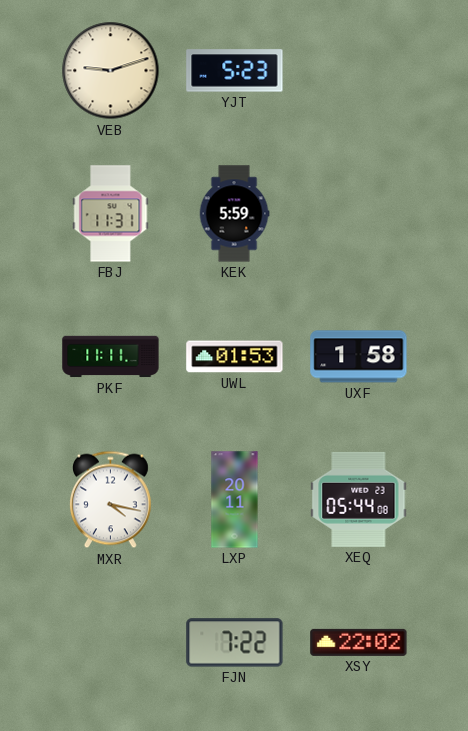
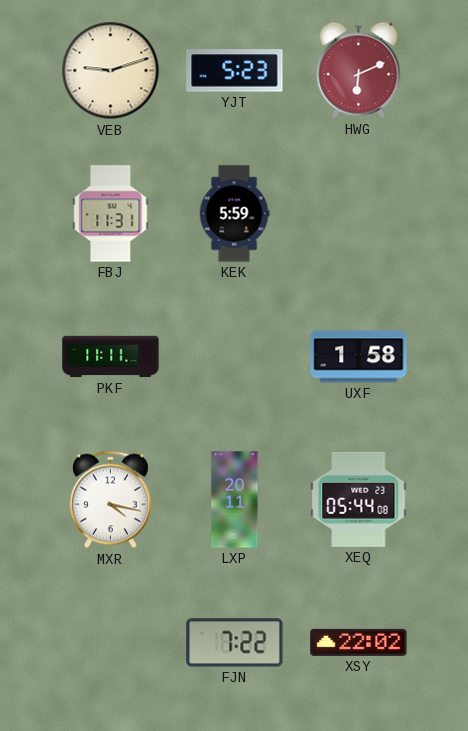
HWG: none -> 6:11
UWL: 01:53 -> none
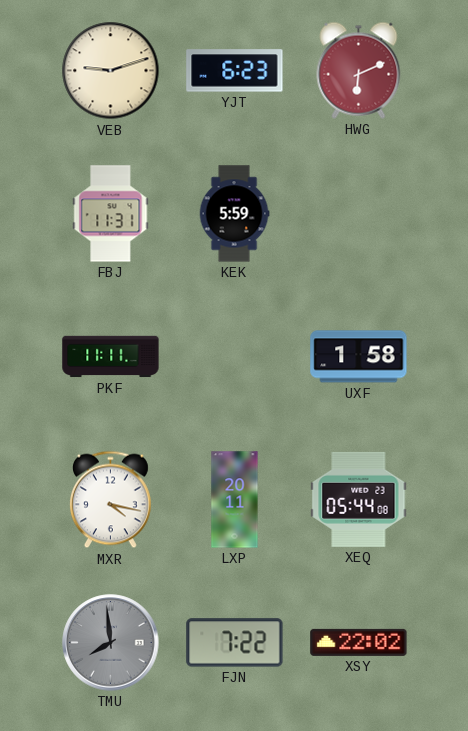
YJT: 5:23 -> 6:23
TMU: none -> 7:59
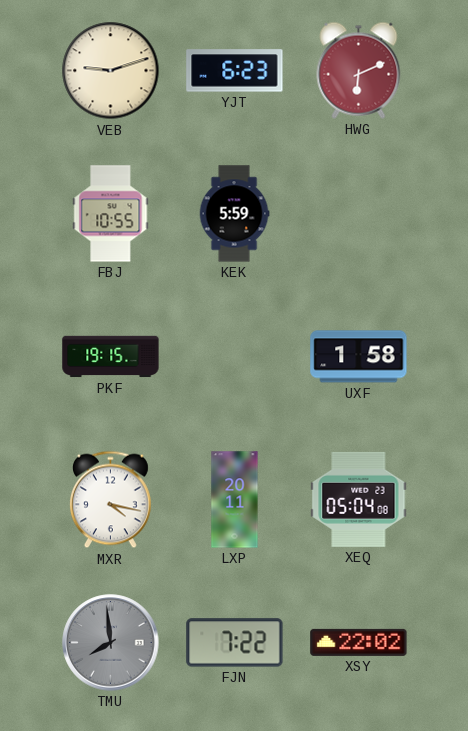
FBJ: 11:31 -> 10:55
PKF: 11:11 -> 19:15
XEQ: 05:44 -> 05:04
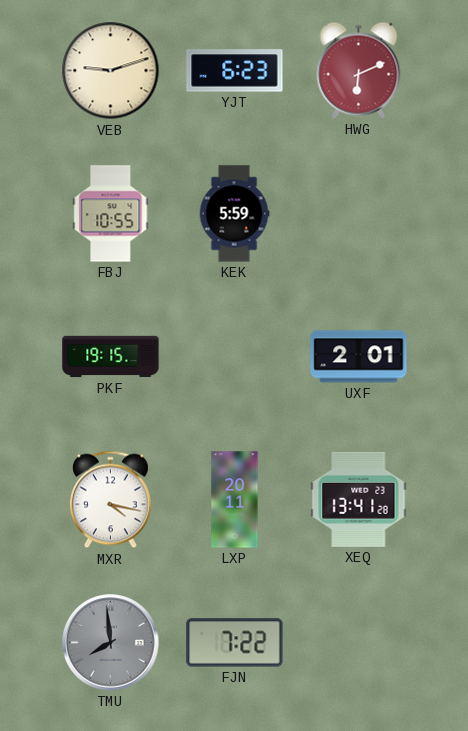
UXF: 1:58 -> 2:01
XEQ: 05:04 -> 13:41
XSY: 22:02 -> none
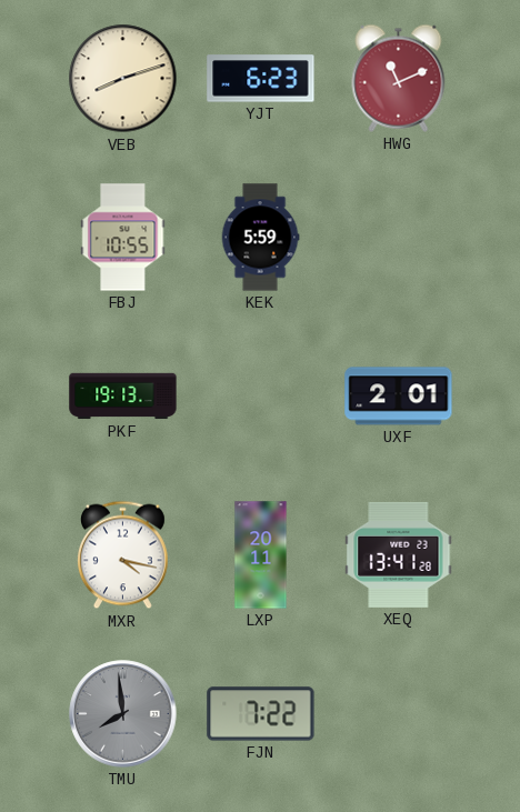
VEB: 9:12 -> 8:12
HWG: 6:11 -> 11:11
PKF: 19:15 -> 19:13
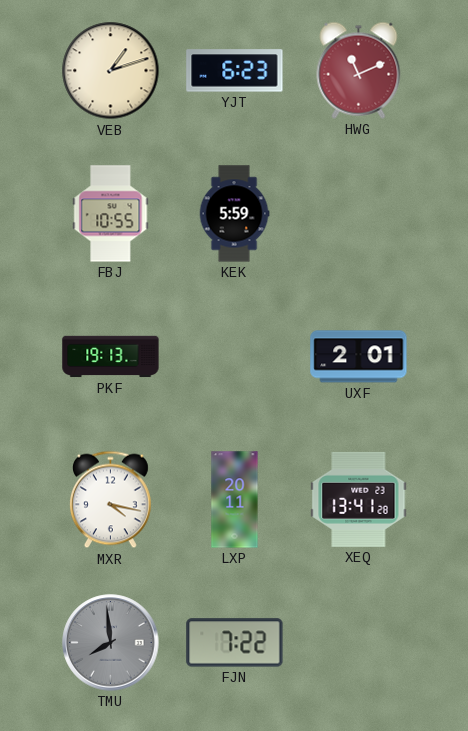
VEB: 8:12 -> 1:12
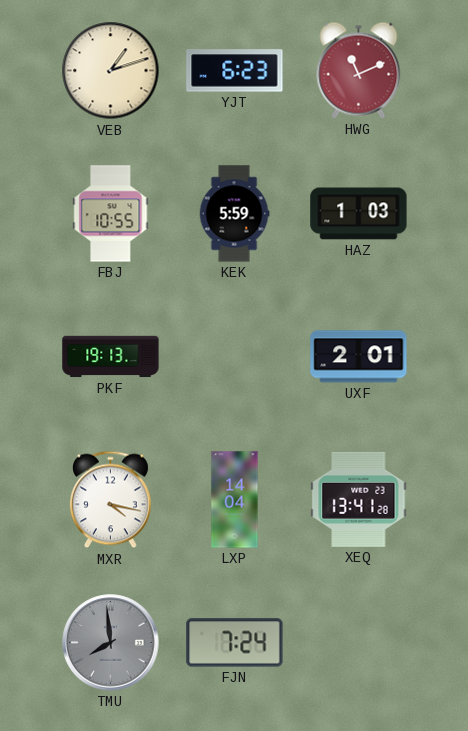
HAZ: none -> 1:03
LXP: 20:11 -> 14:04
FJN: 7:22 -> 7:24
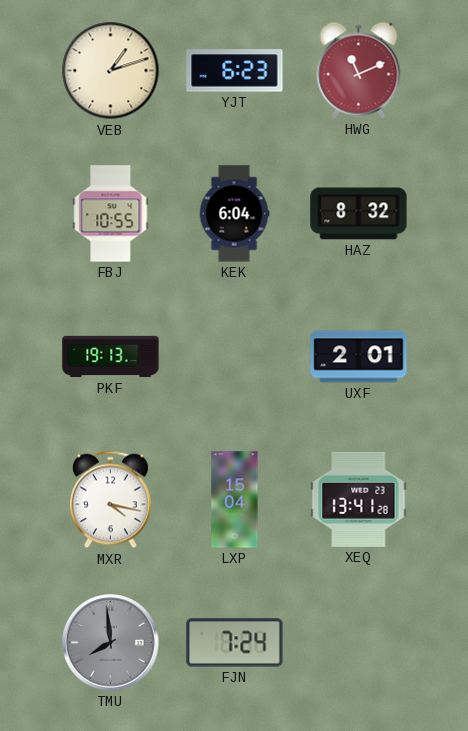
KEK: 5:59 -> 6:04
HAZ: 1:03 -> 8:32
LXP: 14:04 -> 15:04
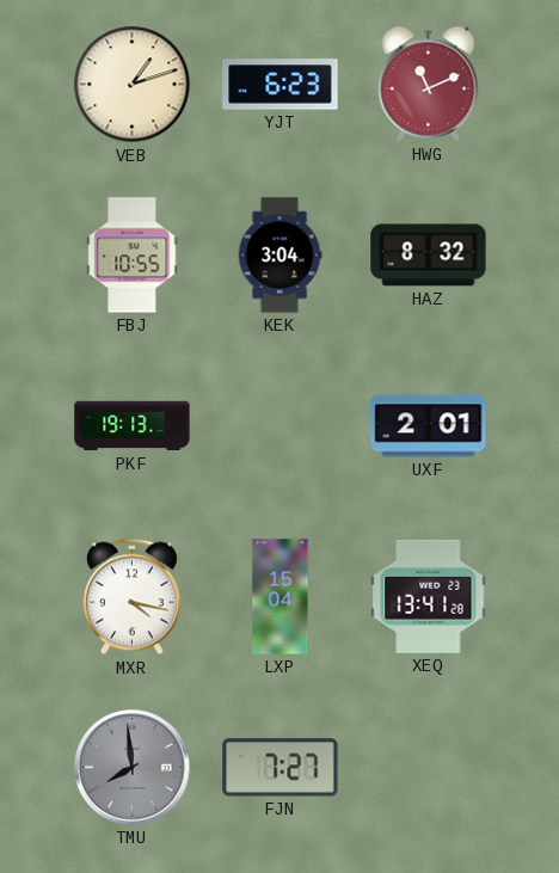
KEK: 6:04 -> 3:04
FJN: 7:24 -> 7:27
